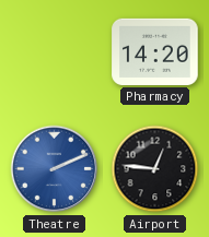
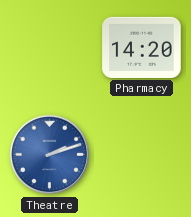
Theatre: 2:11 -> 2:12
Airport: 12:46 -> none
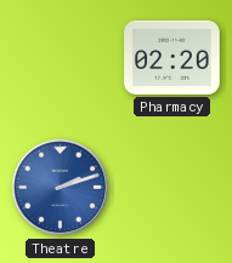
Pharmacy: 14:20 -> 02:20
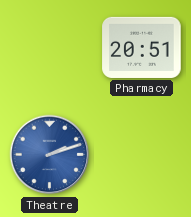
Pharmacy: 02:20 -> 20:51
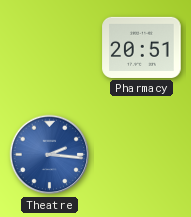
Theatre: 2:12 -> 2:16
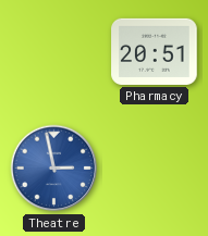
Theatre: 2:16 -> 2:58
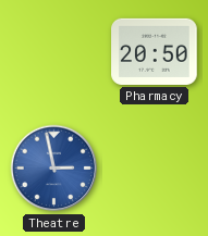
Pharmacy: 20:51 -> 20:50
